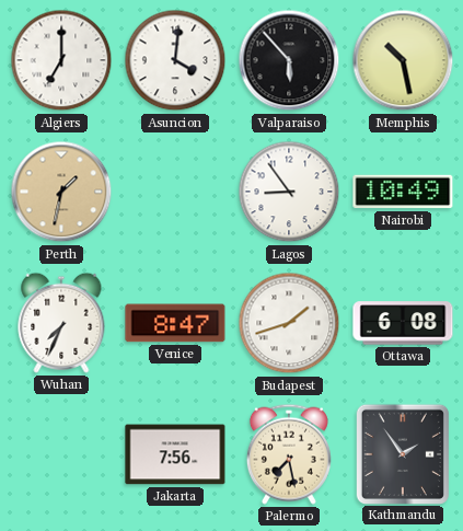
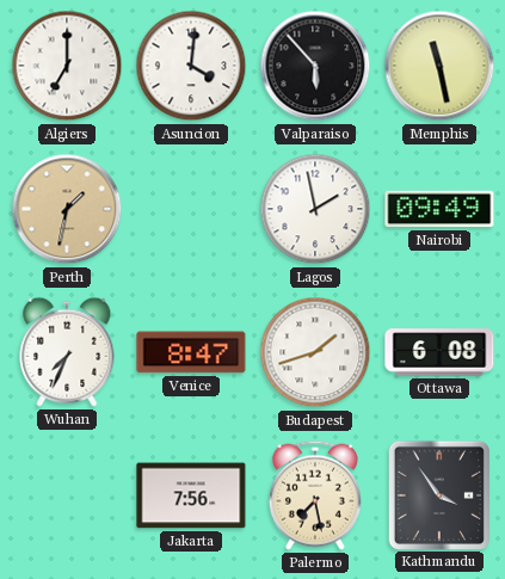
Memphis: 10:28 -> 11:28
Lagos: 8:54 -> 1:58
Nairobi: 10:49 -> 09:49
Kathmandu: 1:54 -> 3:54
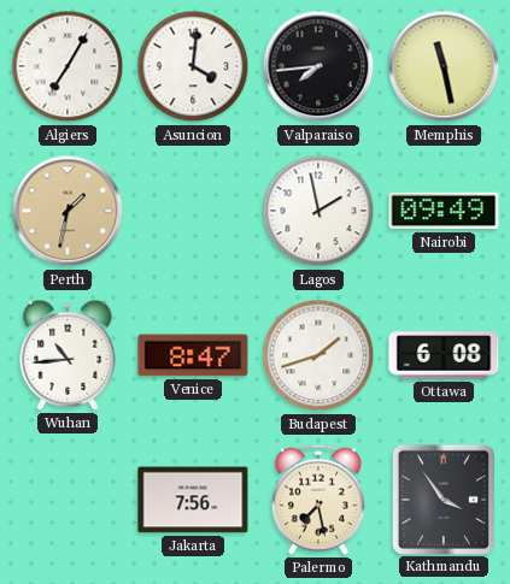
Algiers: 7:00 -> 7:05
Valparaiso: 5:53 -> 7:44
Wuhan: 7:34 -> 10:44
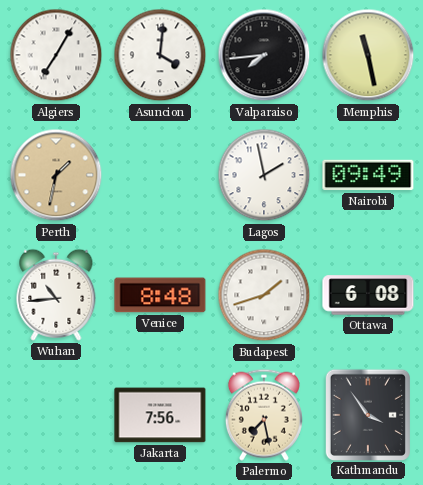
Venice: 8:47 -> 8:48
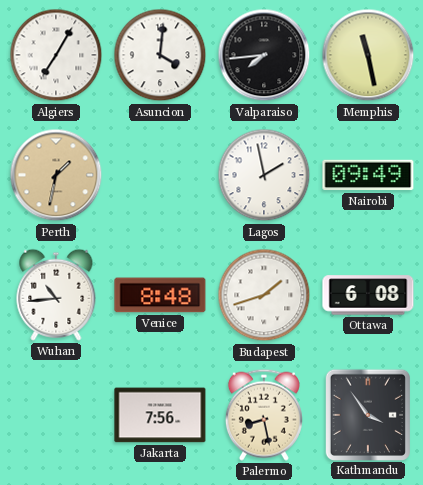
Palermo: 7:28 -> 8:28
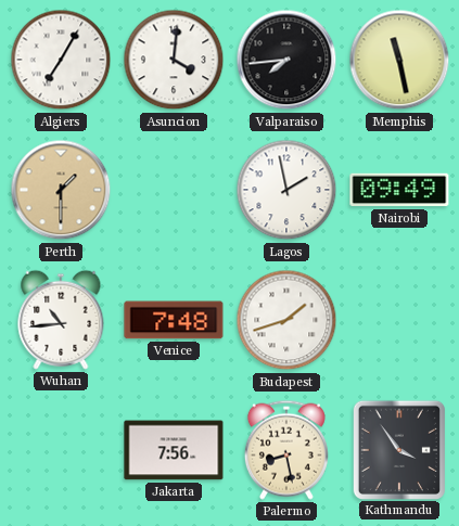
Perth: 1:32 -> 1:30
Venice: 8:48 -> 7:48
Ottawa: 6:08 -> none
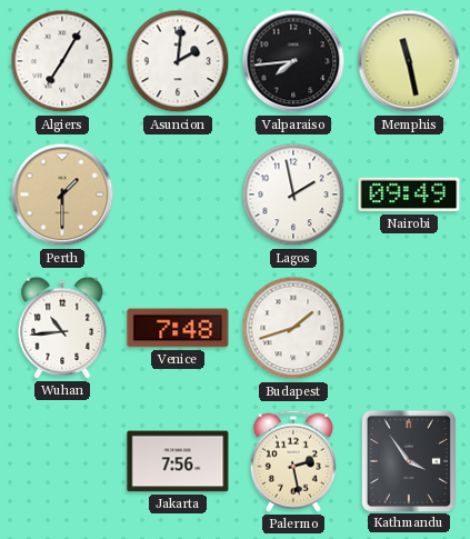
Asuncion: 4:01 -> 2:01
Palermo: 8:28 -> 2:28
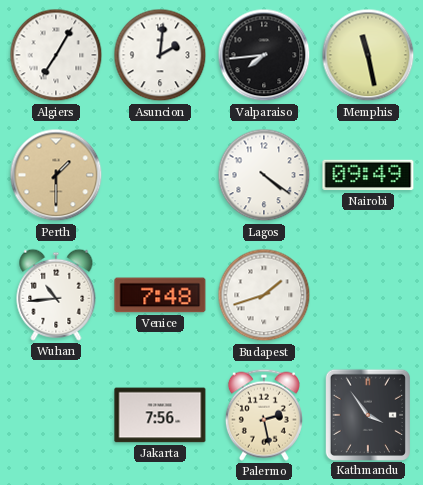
Lagos: 1:58 -> 4:21
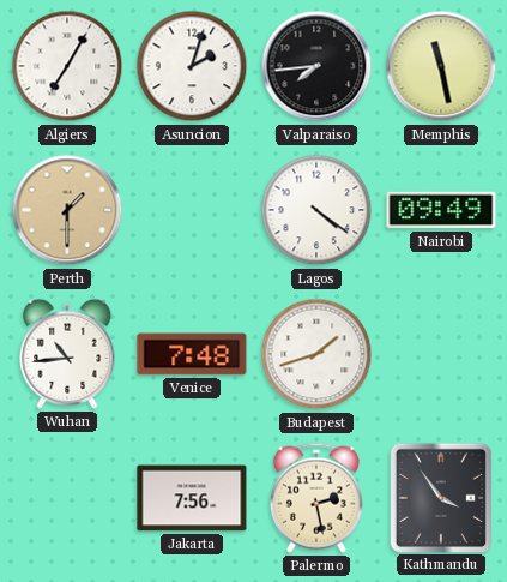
Asuncion: 2:01 -> 2:03
